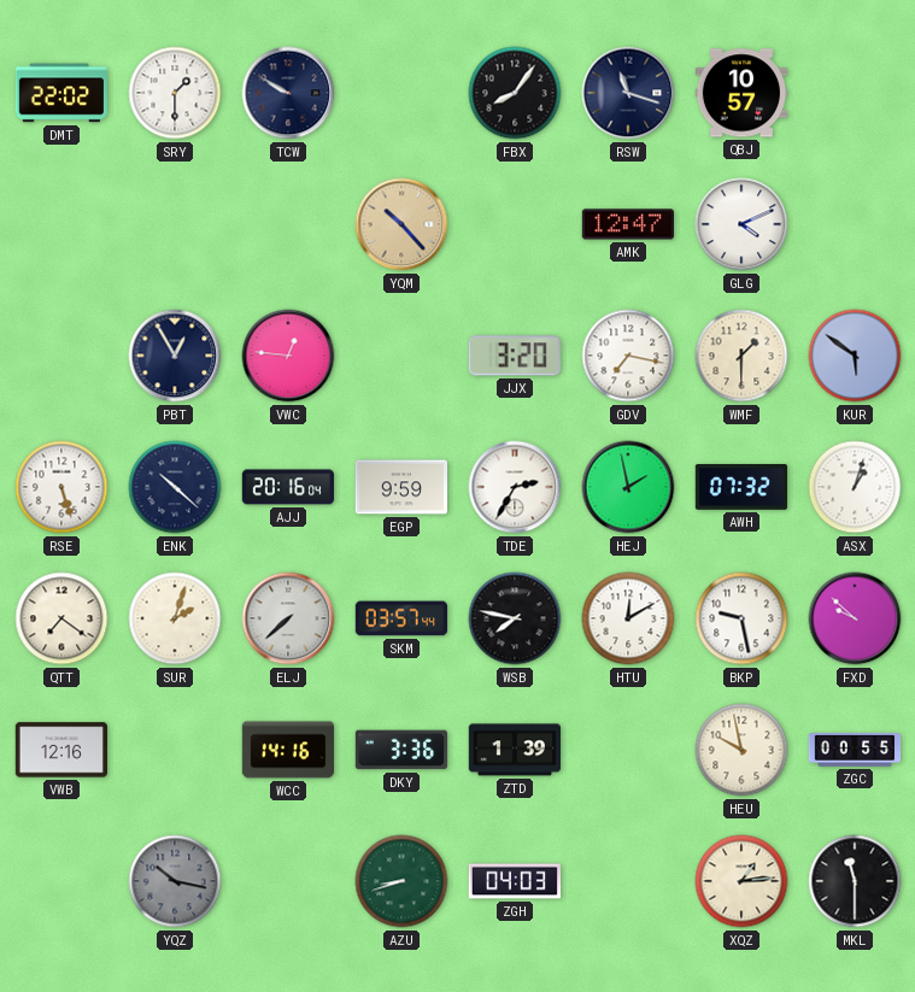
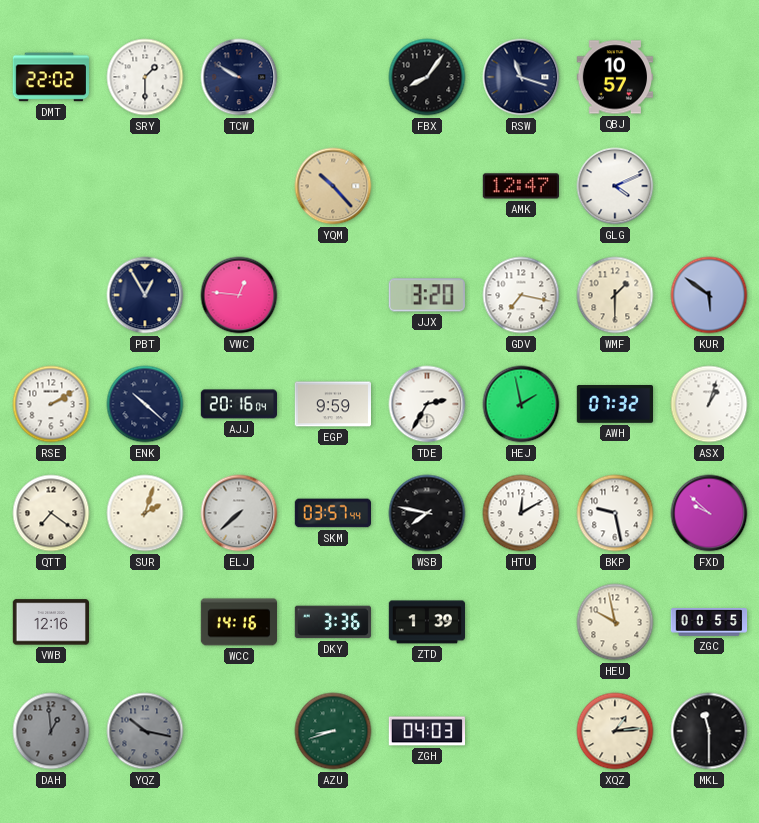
RSE: 5:27 -> 2:10
DAH: none -> 12:59
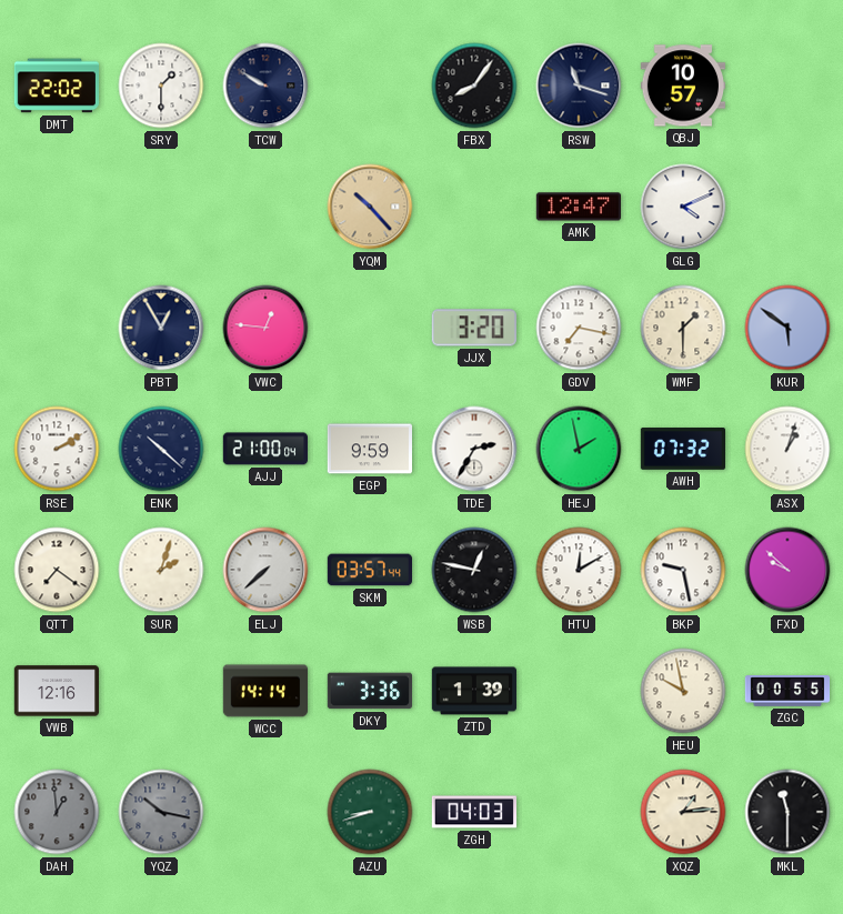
AJJ: 20:16 -> 21:00
WSB: 7:47 -> 12:47
WCC: 14:16 -> 14:14
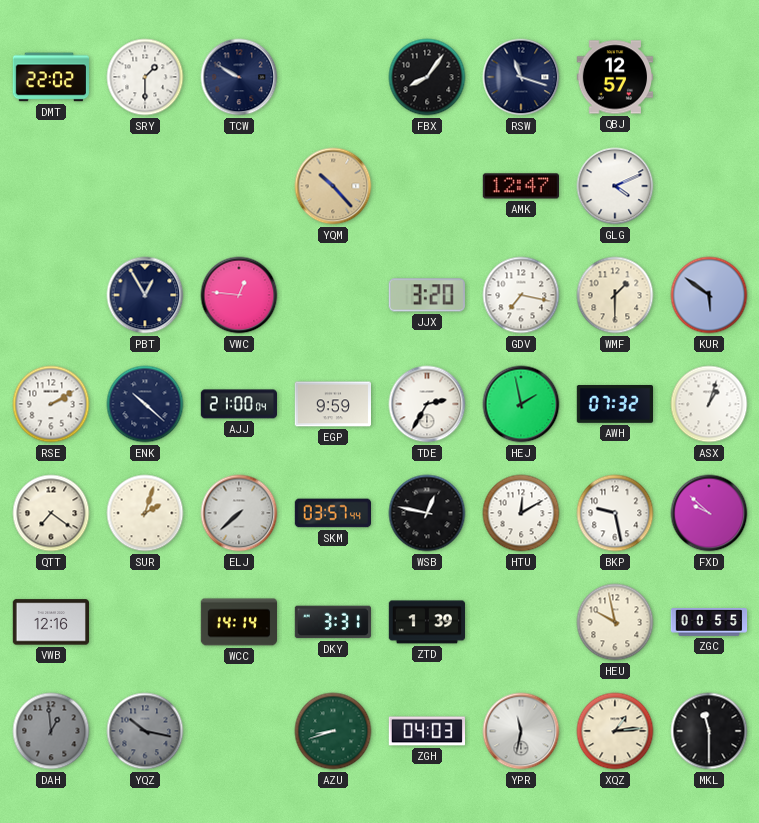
QBJ: 10:57 -> 12:57
DKY: 3:36 -> 3:31
YPR: none -> 11:32
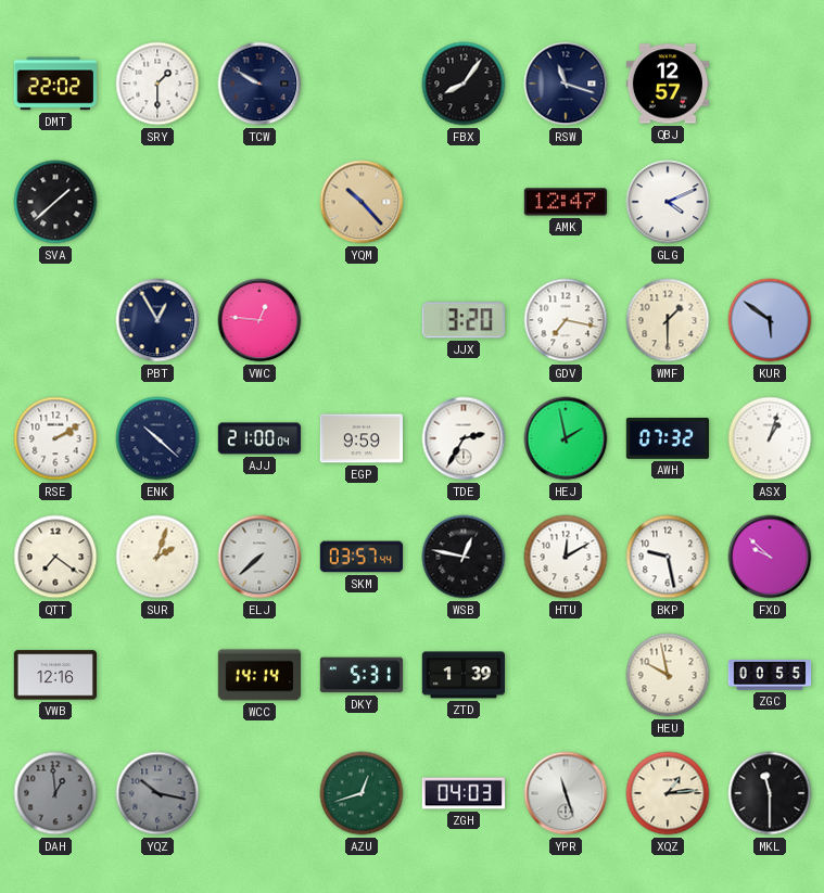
SVA: none -> 1:38
DKY: 3:31 -> 5:31
AZU: 8:42 -> 12:42
YPR: 11:32 -> 11:27
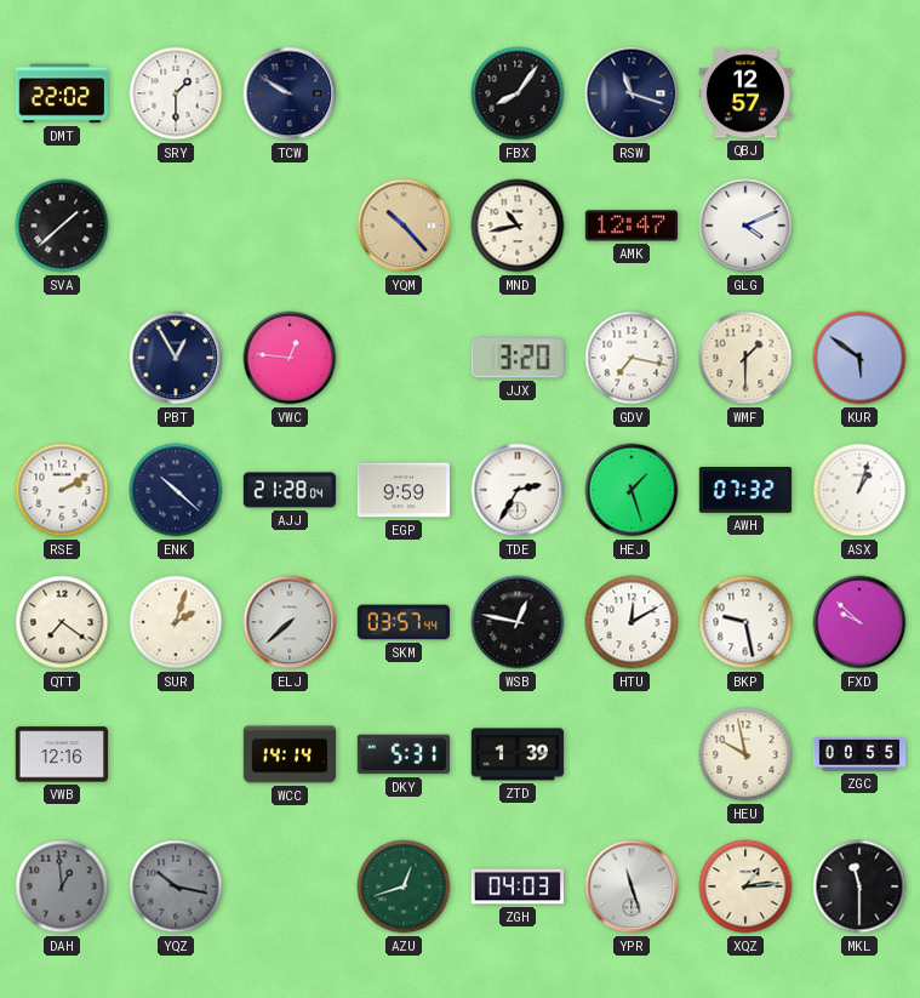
MND: none -> 10:43
AJJ: 21:00 -> 21:28
HEJ: 1:58 -> 1:27
